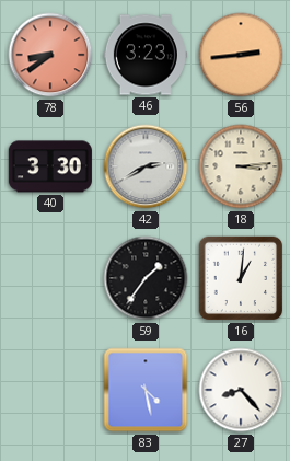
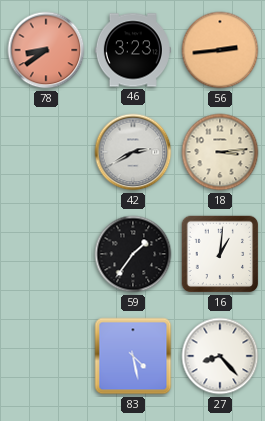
40: 3:30 -> none
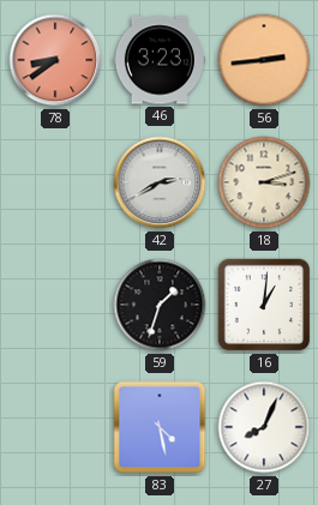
18: 3:14 -> 3:12
59: 1:36 -> 1:33
27: 8:23 -> 8:04
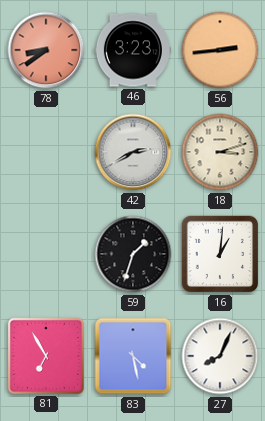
81: none -> 6:55
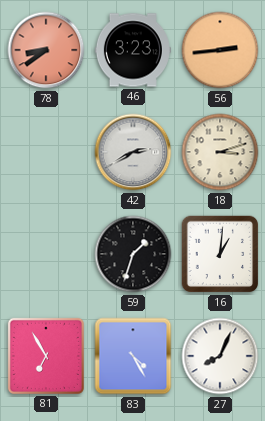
83: 4:28 -> 4:25
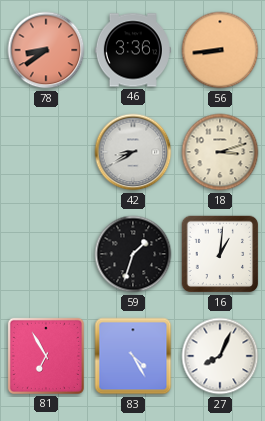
46: 3:23 -> 3:36
56: 2:44 -> 8:44
42: 2:40 -> 8:40
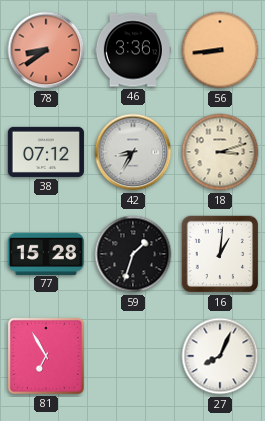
38: none -> 07:12
42: 8:40 -> 8:35
77: none -> 15:28
83: 4:25 -> none
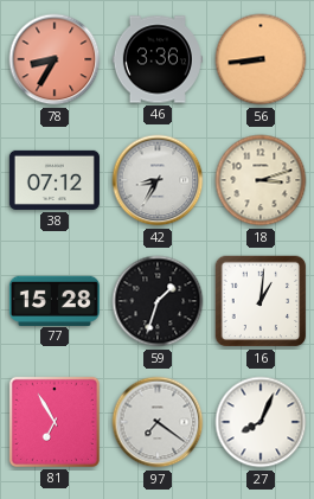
78: 8:39 -> 8:35
97: none -> 7:21
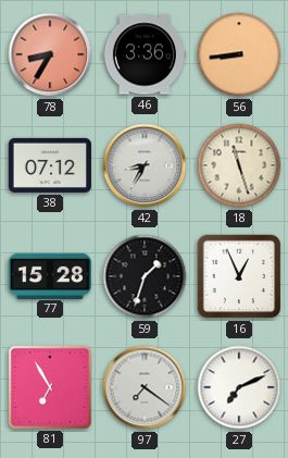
18: 3:12 -> 11:27
16: 1:01 -> 12:56
27: 8:04 -> 7:11
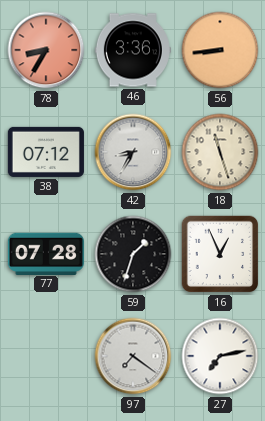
77: 15:28 -> 07:28
81: 6:55 -> none
27: 7:11 -> 7:13
